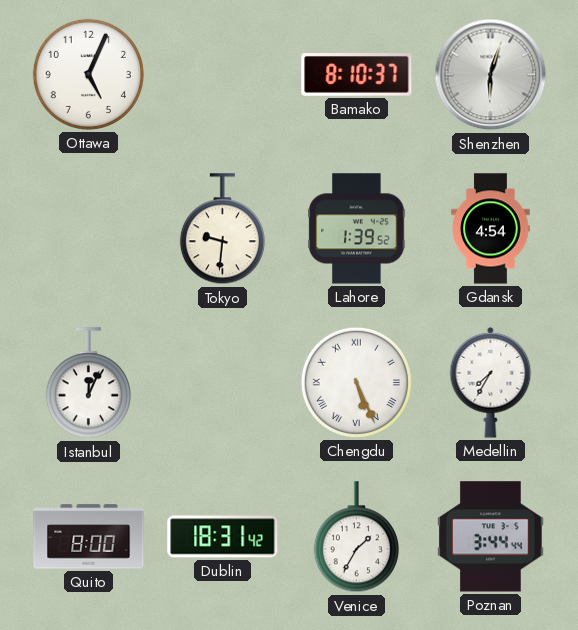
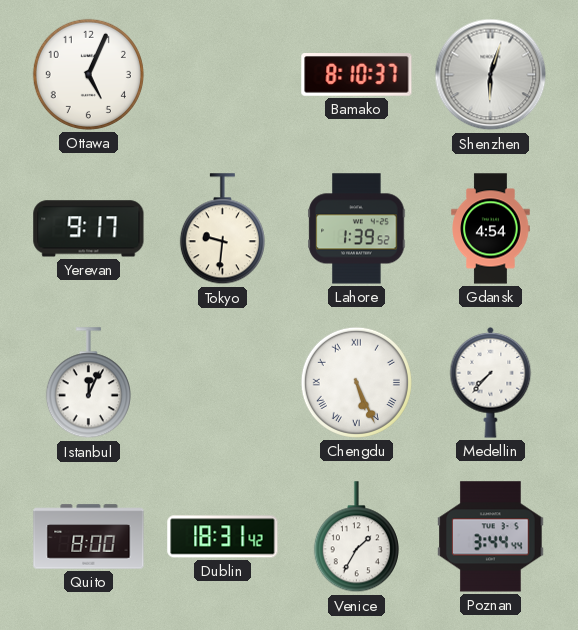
Yerevan: none -> 9:17
Medellin: 7:35 -> 7:37
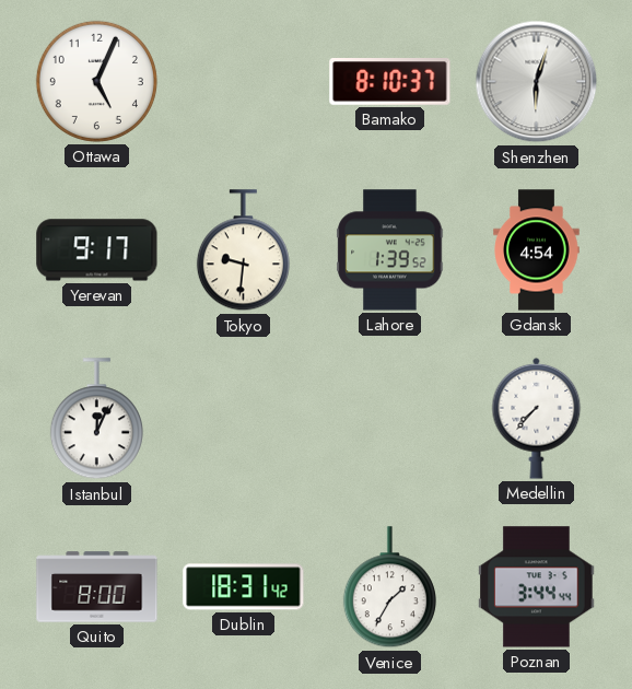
Chengdu: 5:26 -> none
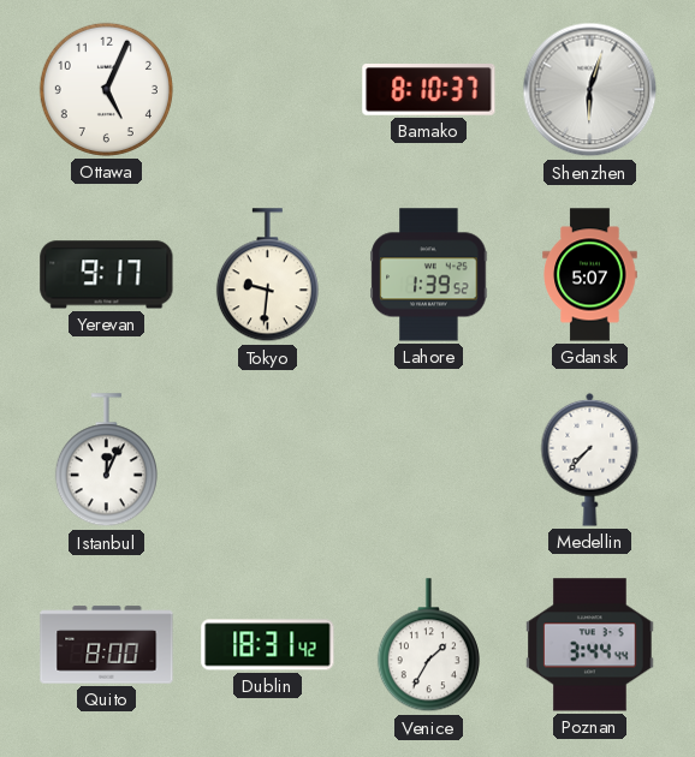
Gdansk: 4:54 -> 5:07
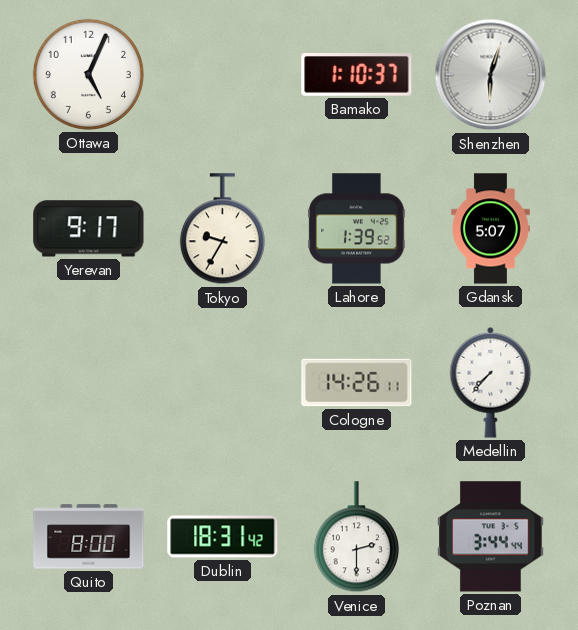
Bamako: 8:10 -> 1:10
Tokyo: 9:31 -> 9:35
Istanbul: 12:04 -> none
Cologne: none -> 14:26
Venice: 1:35 -> 2:30
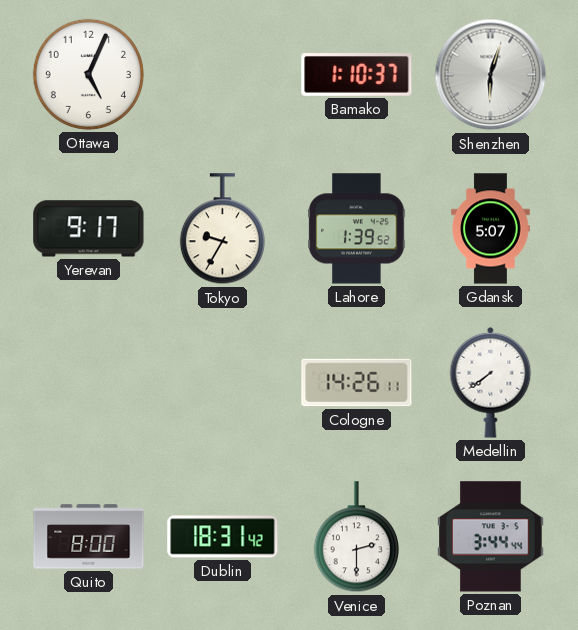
Medellin: 7:37 -> 7:39
